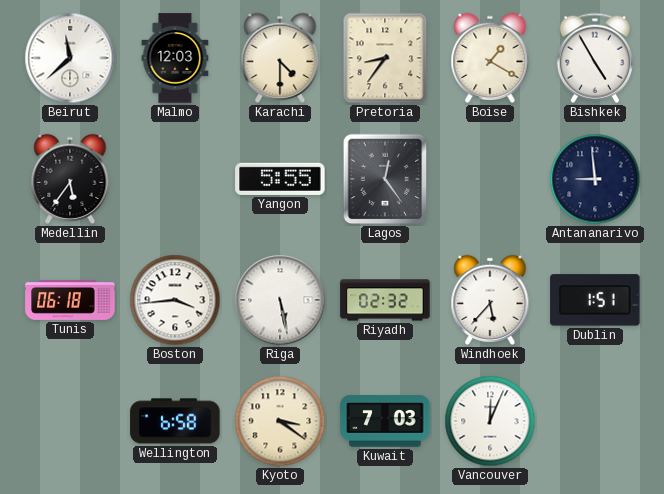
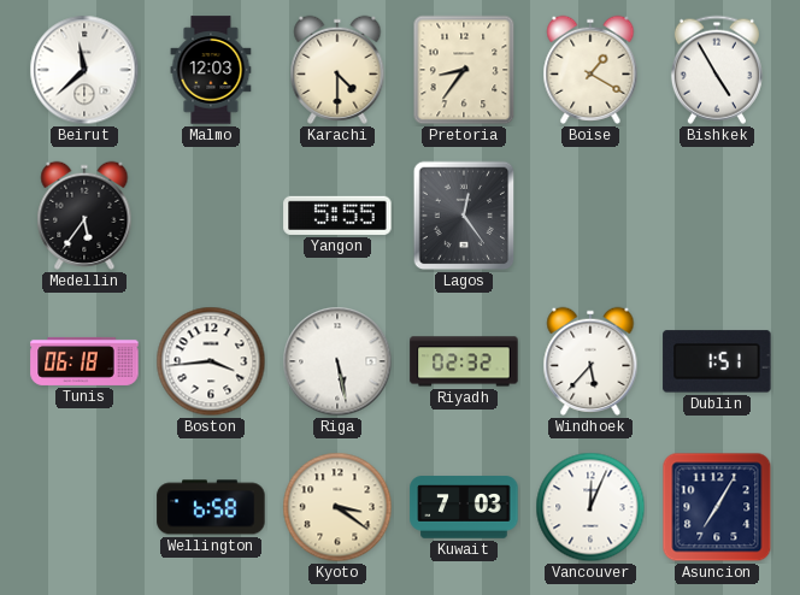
Antananarivo: 8:59 -> none
Asuncion: none -> 7:05
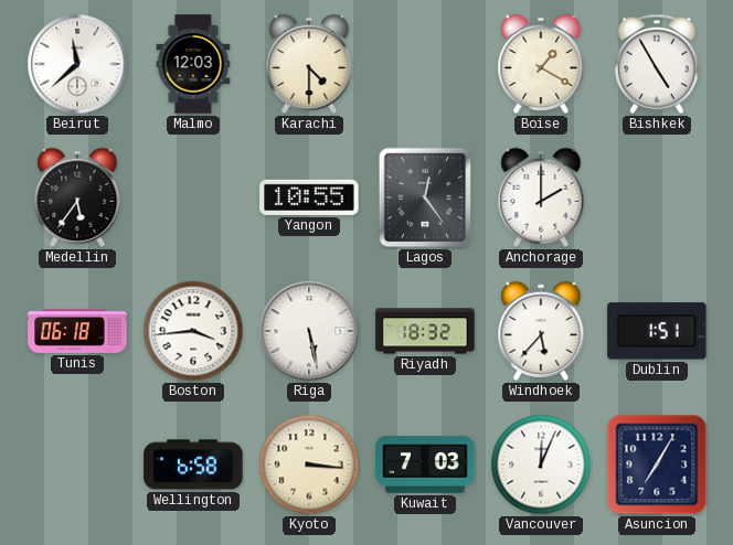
Pretoria: 8:36 -> none
Yangon: 5:55 -> 10:55
Anchorage: none -> 2:00
Riyadh: 02:32 -> 18:32
Kyoto: 3:21 -> 3:16
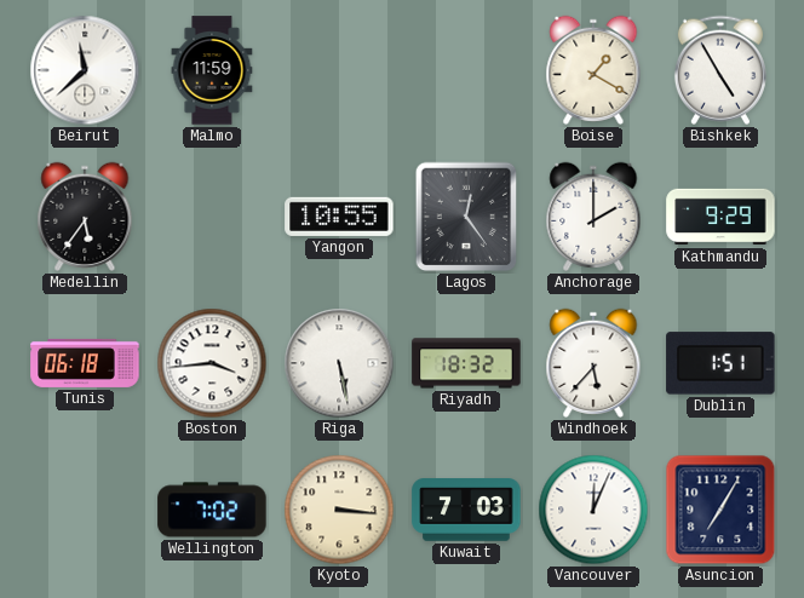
Malmo: 12:03 -> 11:59
Karachi: 4:30 -> none
Kathmandu: none -> 9:29
Wellington: 6:58 -> 7:02
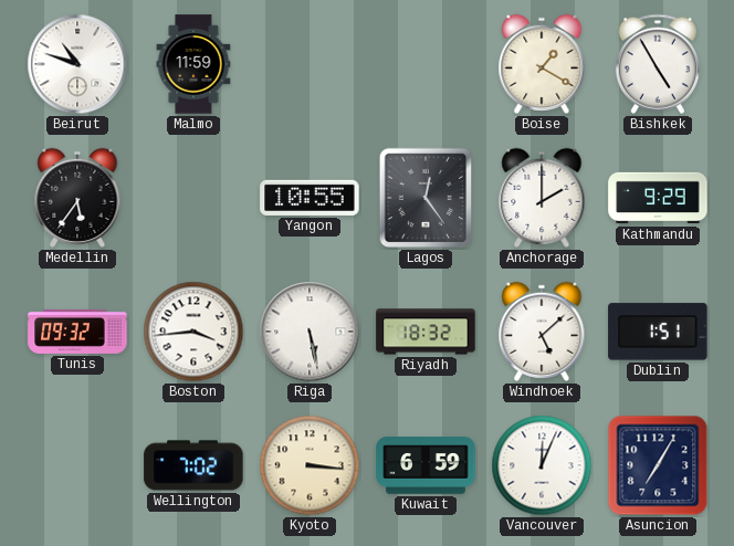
Beirut: 11:38 -> 10:48
Tunis: 06:18 -> 09:32
Windhoek: 5:37 -> 5:08
Kuwait: 7:03 -> 6:59
